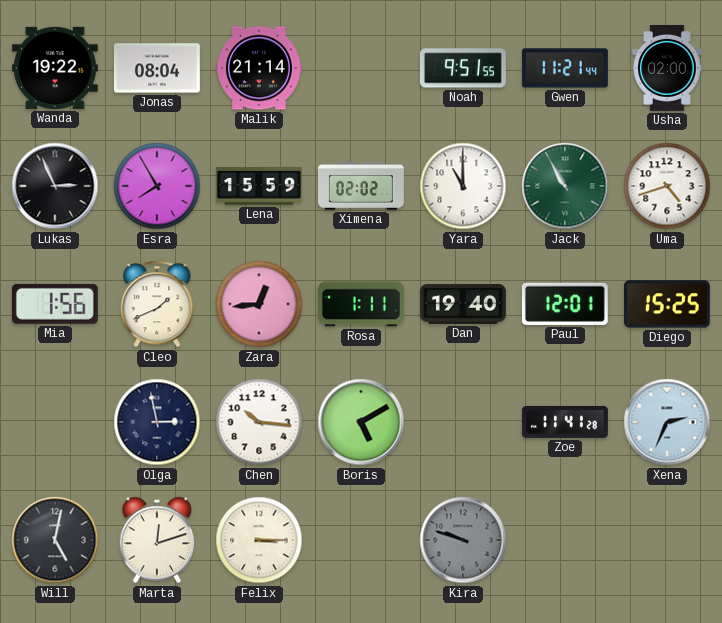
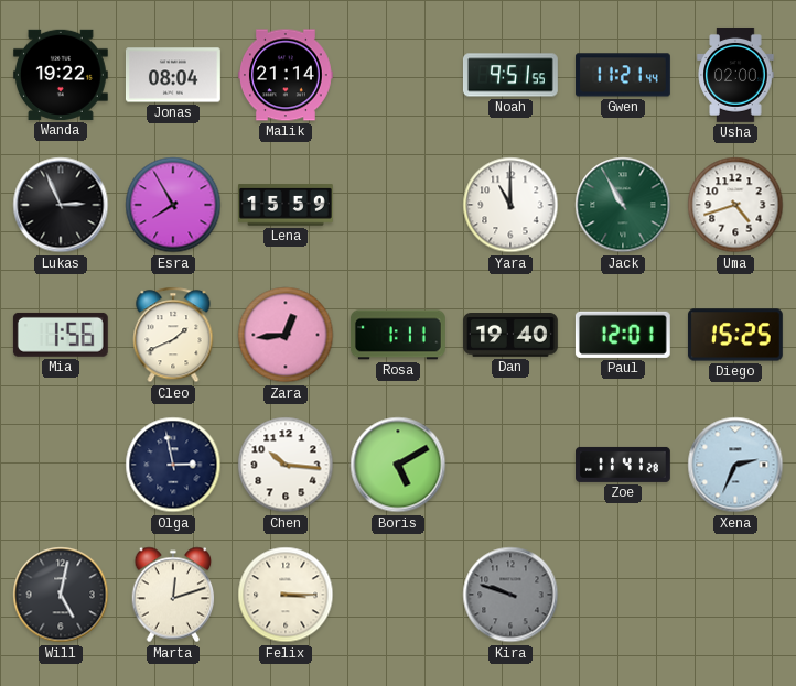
Ximena: 02:02 -> none
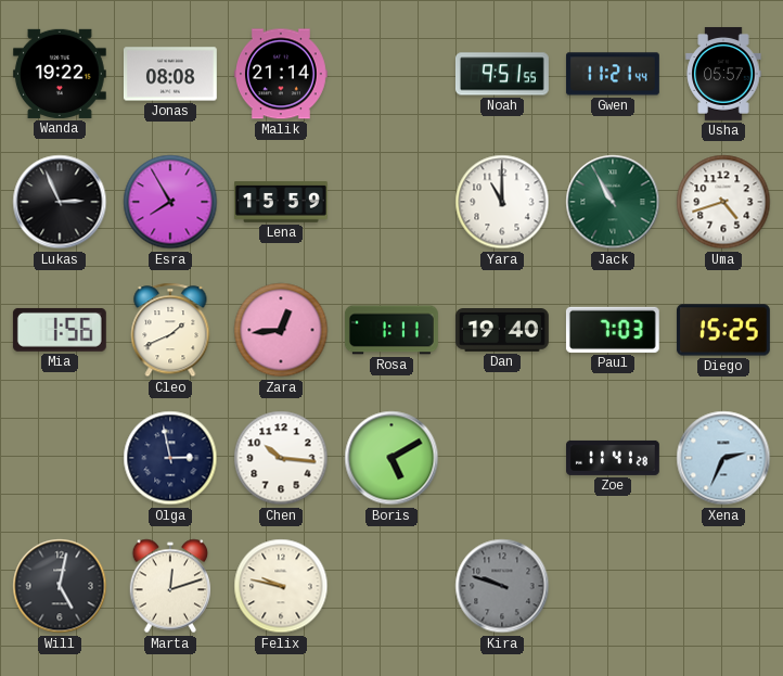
Jonas: 08:04 -> 08:08
Usha: 02:00 -> 05:57
Paul: 12:01 -> 7:03
Felix: 3:15 -> 9:47
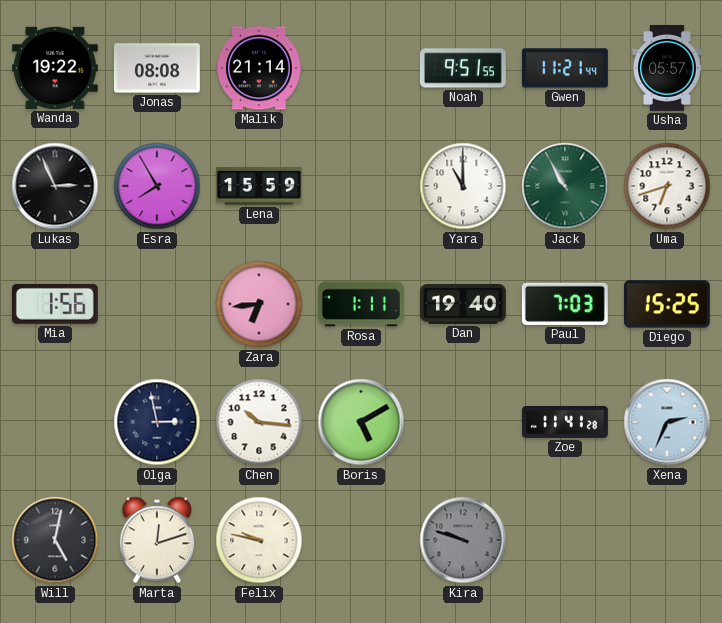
Uma: 4:42 -> 6:42
Cleo: 1:41 -> none
Zara: 12:44 -> 6:44
